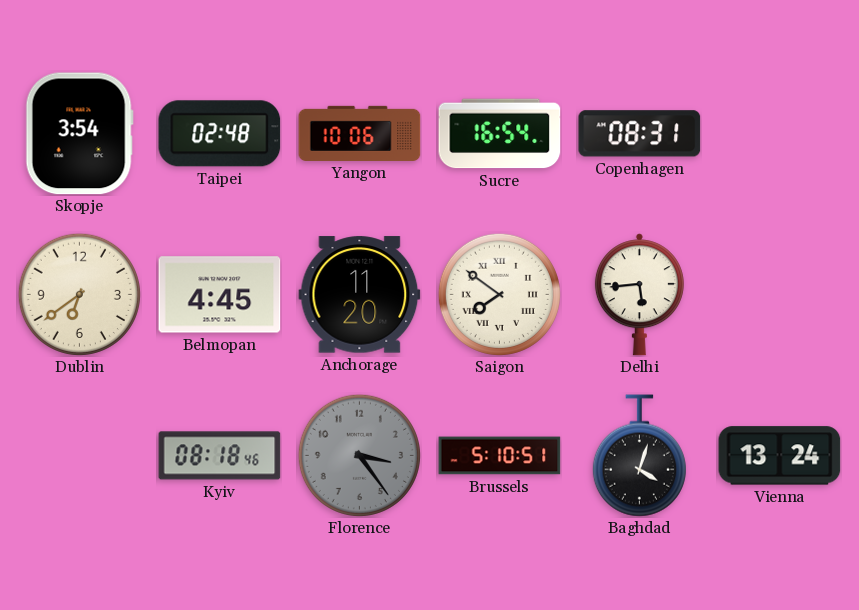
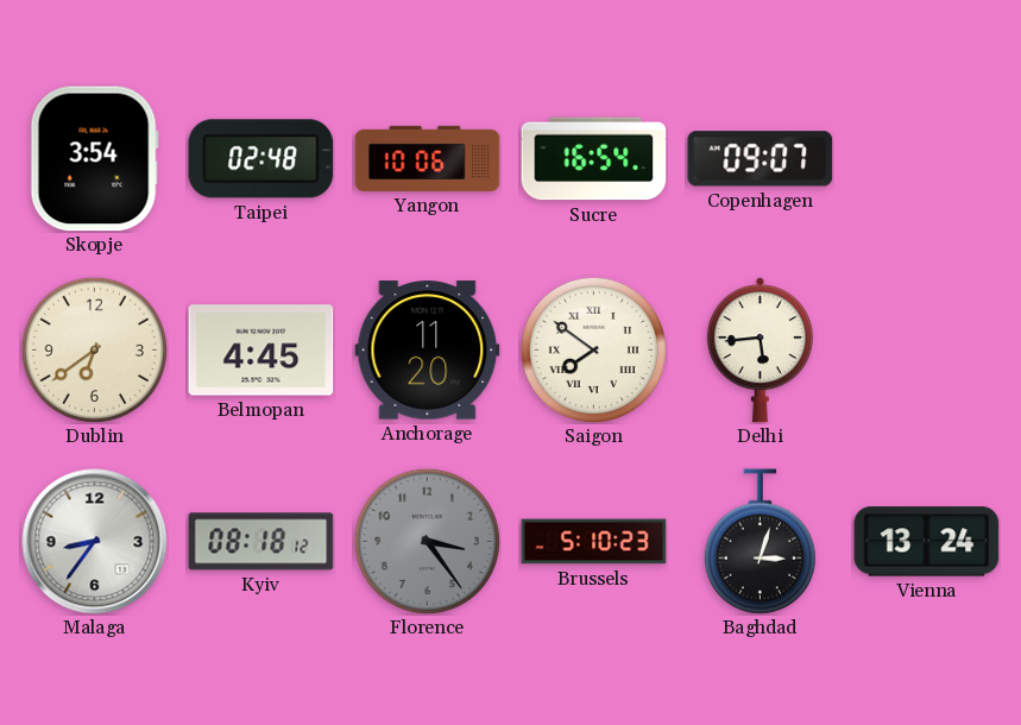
Copenhagen: 08:31 -> 09:07
Malaga: none -> 8:36
Kyiv: 08:18:46 -> 08:18:12
Brussels: 5:10:51 -> 5:10:23
Baghdad: 4:03 -> 3:03
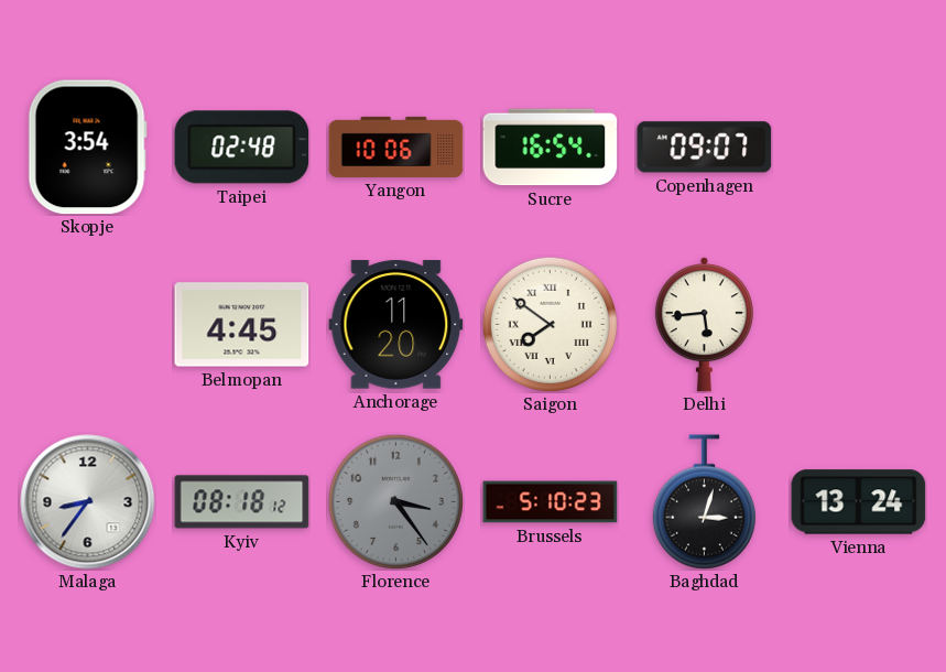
Dublin: 6:39 -> none
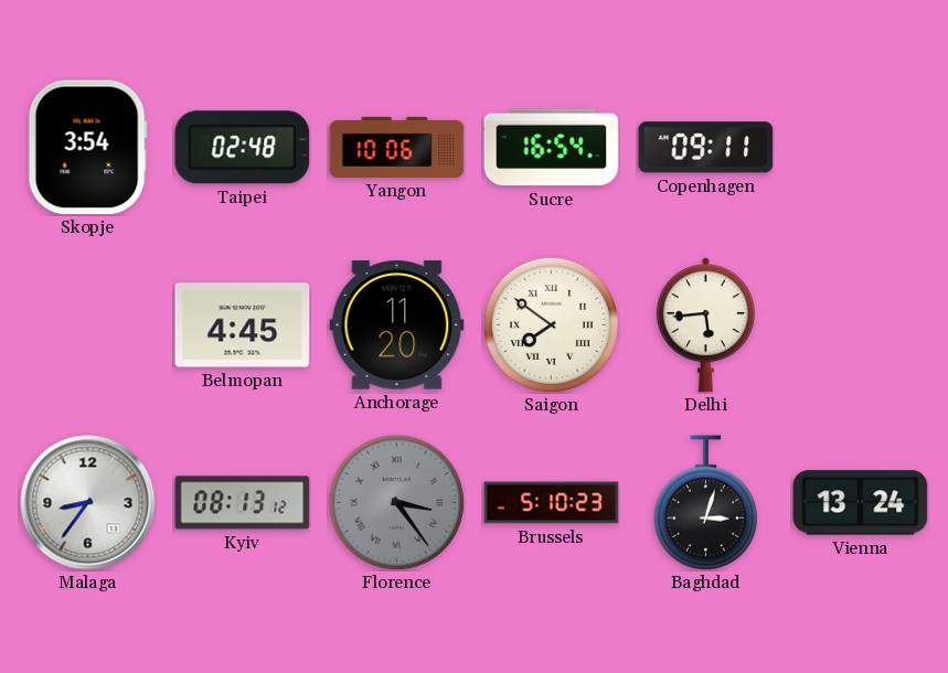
Copenhagen: 09:07 -> 09:11
Kyiv: 08:18 -> 08:13
Florence numerals: Arabic -> Roman
